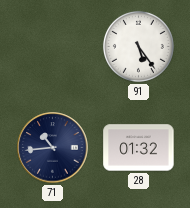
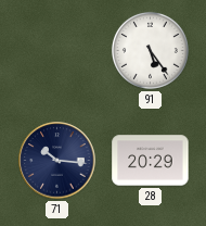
71: 10:44 -> 10:16
28: 01:32 -> 20:29
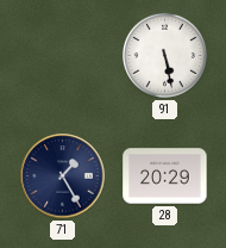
91: 5:24 -> 5:28
71: 10:16 -> 1:25
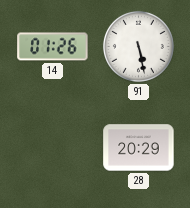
14: none -> 01:26
71: 1:25 -> none
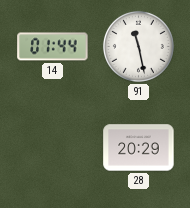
14: 01:26 -> 01:44
91: 5:28 -> 11:28
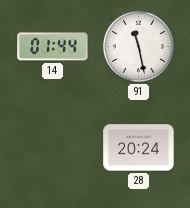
28: 20:29 -> 20:24
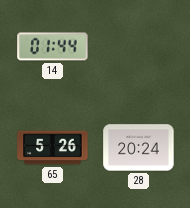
91: 11:28 -> none
65: none -> 5:26
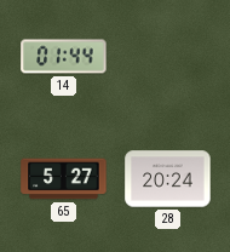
65: 5:26 -> 5:27
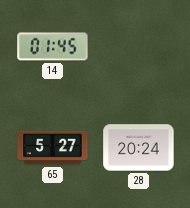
14: 01:44 -> 01:45
